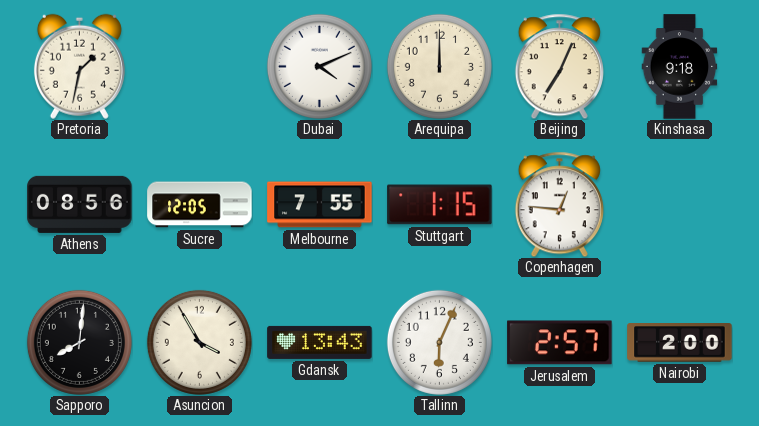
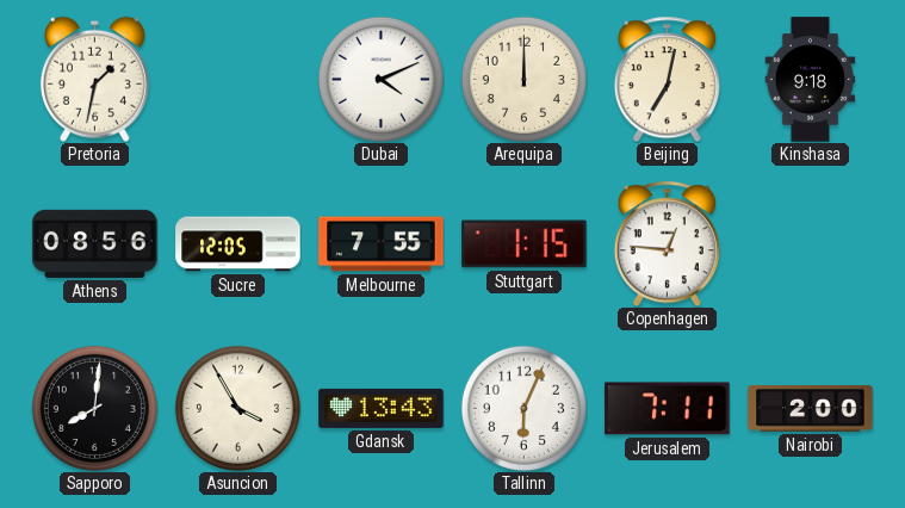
Beijing: 7:04 -> 7:02
Jerusalem: 2:57 -> 7:11
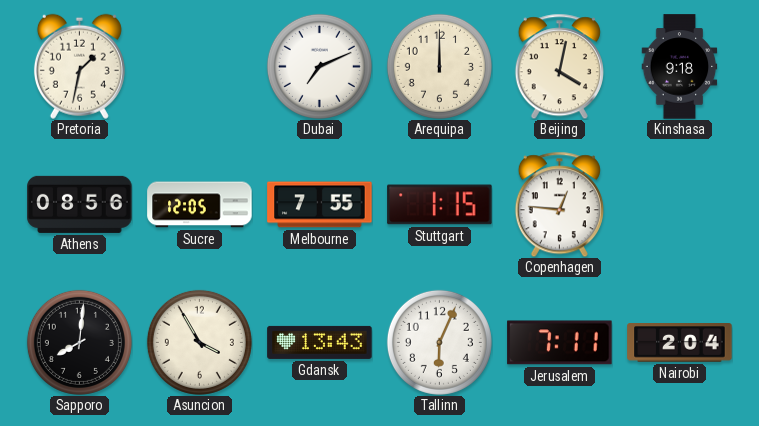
Dubai: 4:11 -> 7:11
Beijing: 7:02 -> 4:02
Nairobi: 2:00 -> 2:04
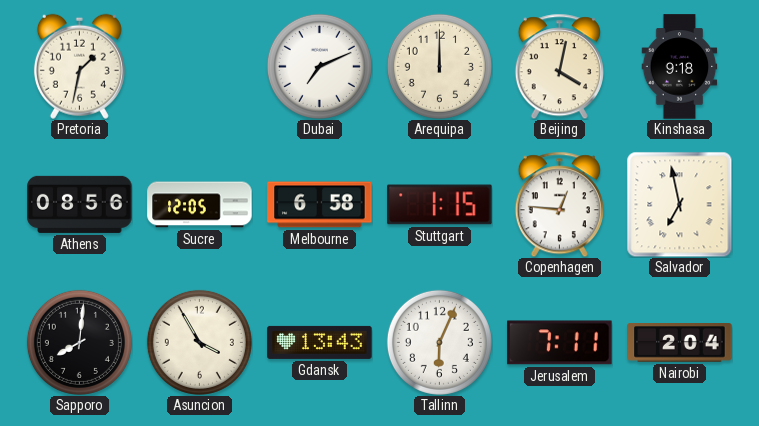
Melbourne: 7:55 -> 6:58
Salvador: none -> 6:58
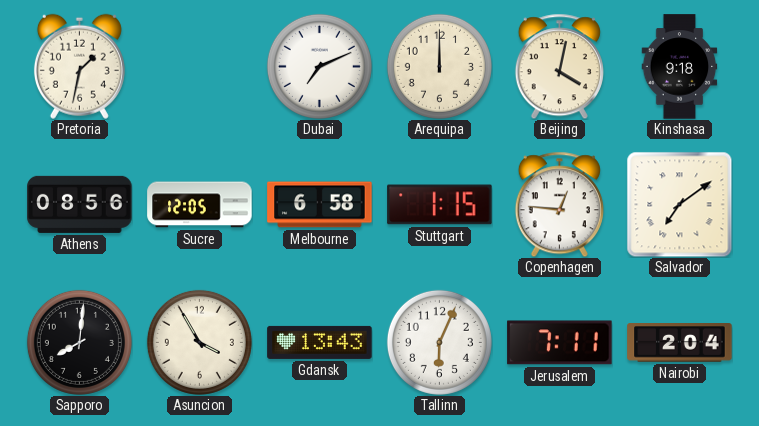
Salvador: 6:58 -> 7:09
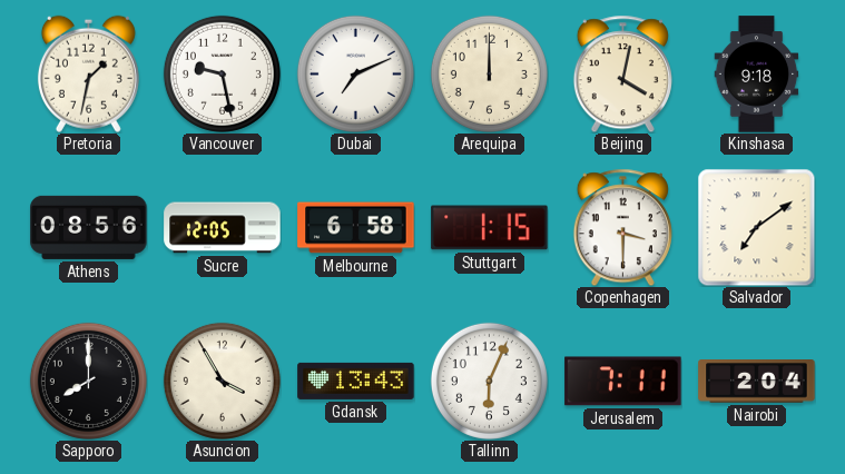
Vancouver: none -> 9:28
Copenhagen: 12:46 -> 3:30
Sapporo: 8:01 -> 8:00
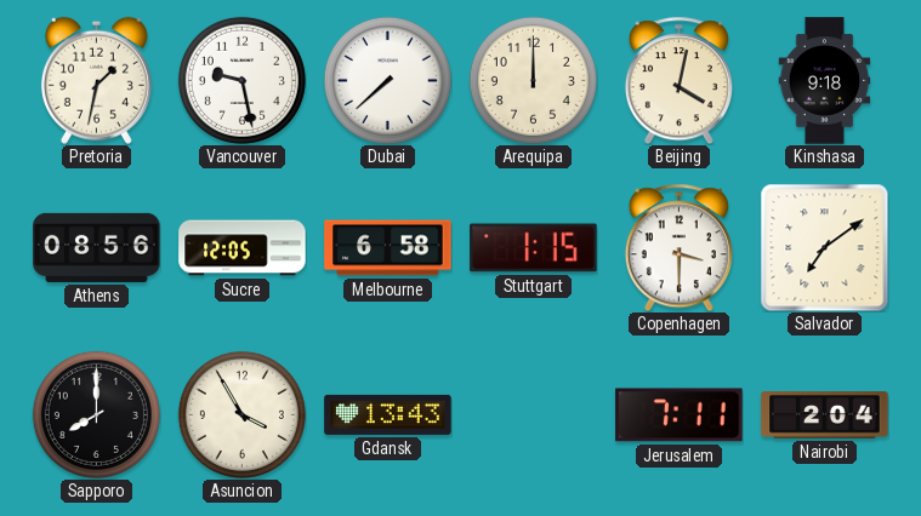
Dubai: 7:11 -> 7:38
Tallinn: 6:04 -> none
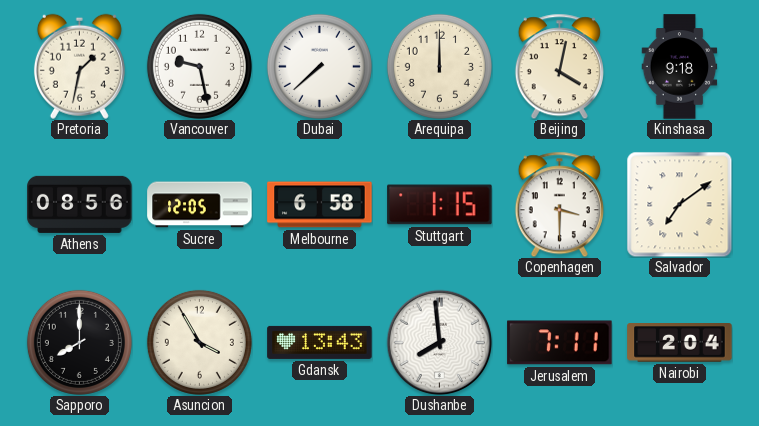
Dushanbe: none -> 7:59
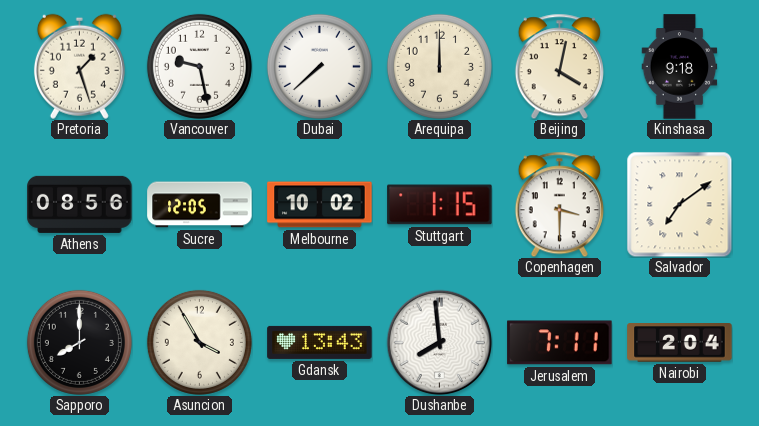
Pretoria: 1:32 -> 1:27
Melbourne: 6:58 -> 10:02
